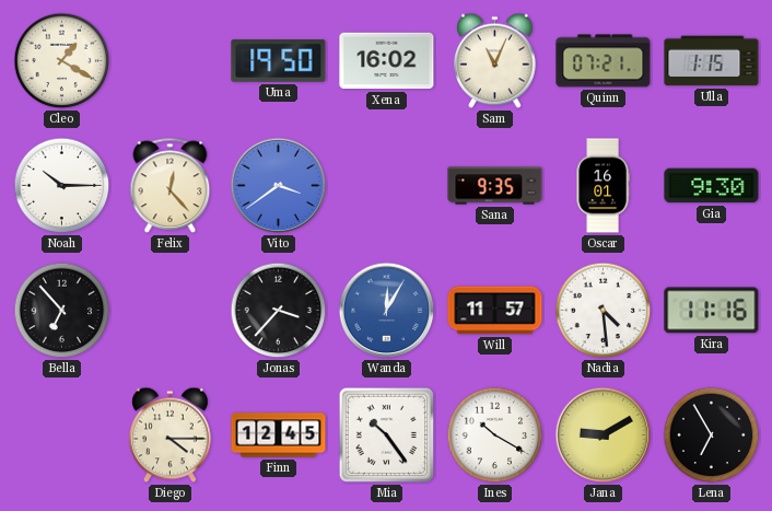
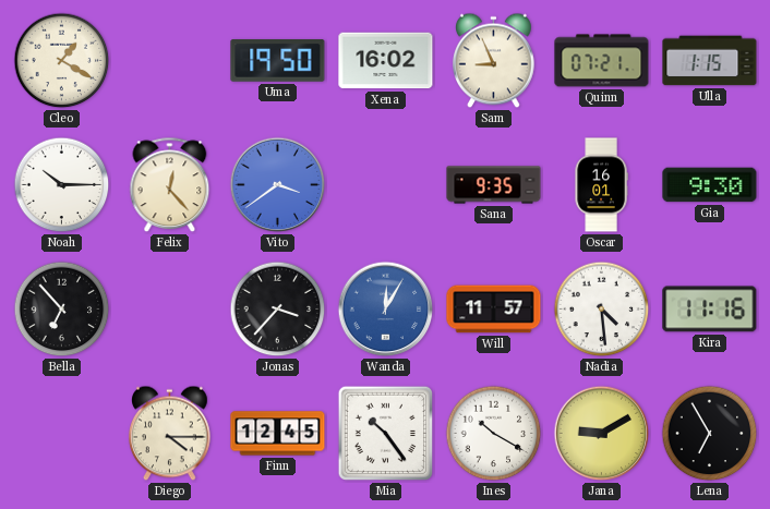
Sam: 11:04 -> 8:56
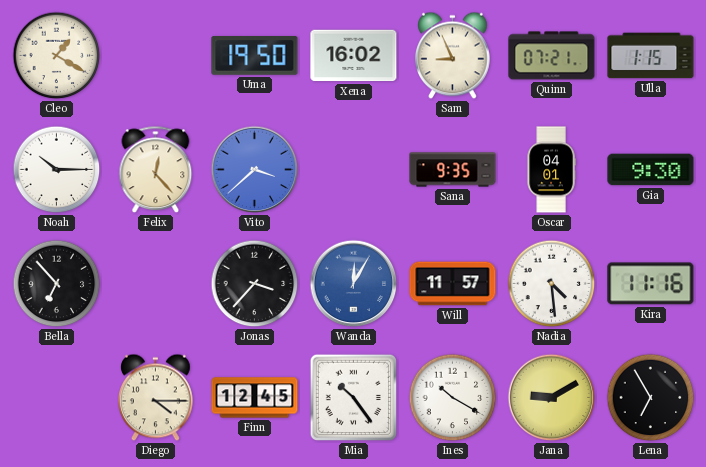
Vito: 3:39 -> 3:38
Oscar: 16:01 -> 04:01
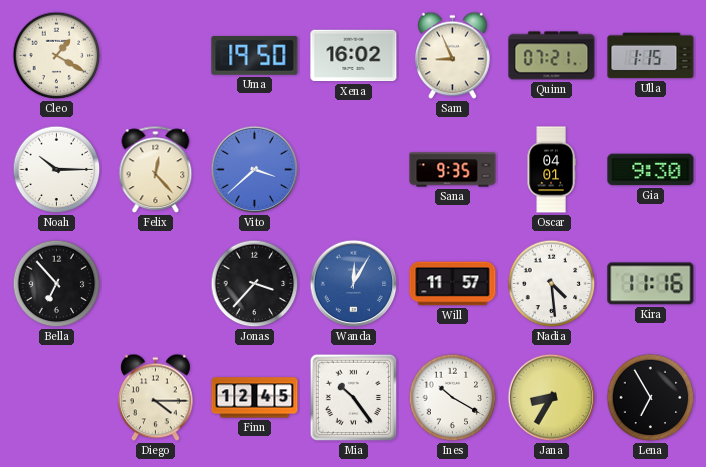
Jana: 9:10 -> 8:35
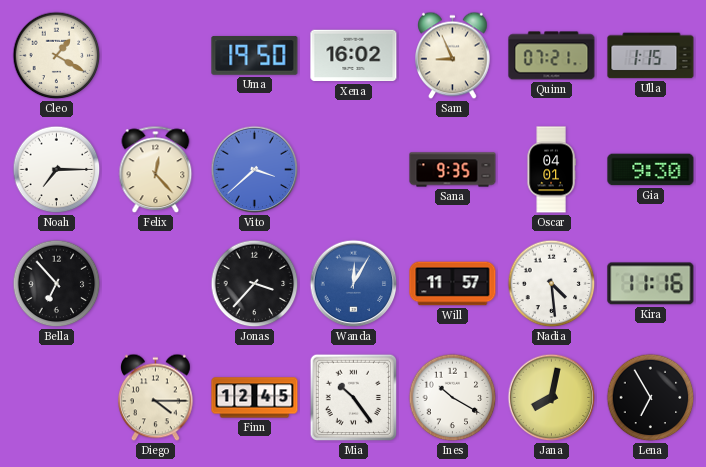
Noah: 10:15 -> 7:15
Jana: 8:35 -> 8:02
